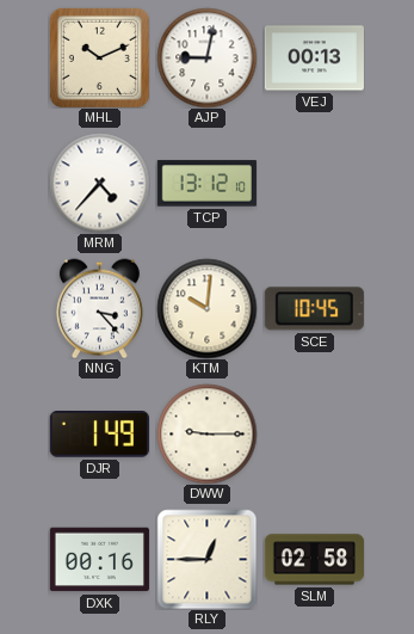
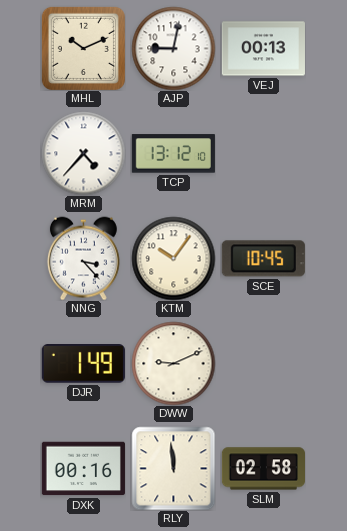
KTM: 10:01 -> 10:06
DWW: 9:15 -> 9:11
RLY: 12:45 -> 11:59
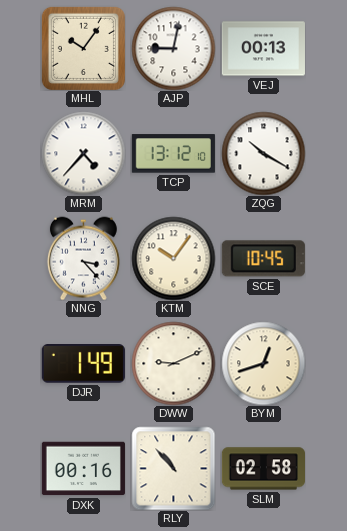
MHL: 10:11 -> 10:06
ZQG: none -> 10:20
BYM: none -> 12:42
RLY: 11:59 -> 10:53
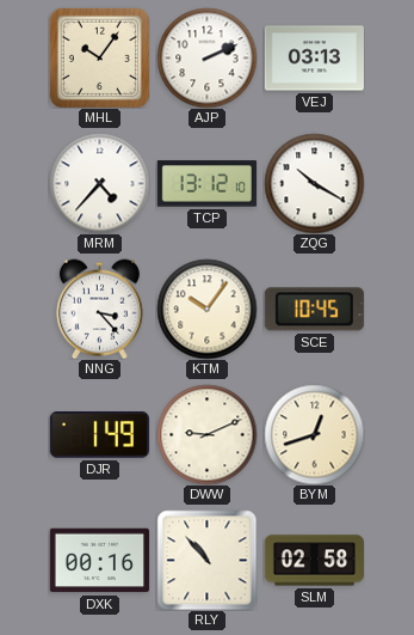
AJP: 9:02 -> 2:11
VEJ: 00:13 -> 03:13
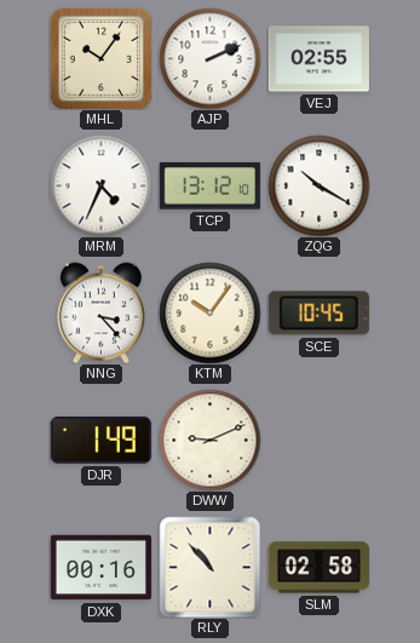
VEJ: 03:13 -> 02:55
MRM: 4:37 -> 4:34
BYM: 12:42 -> none
